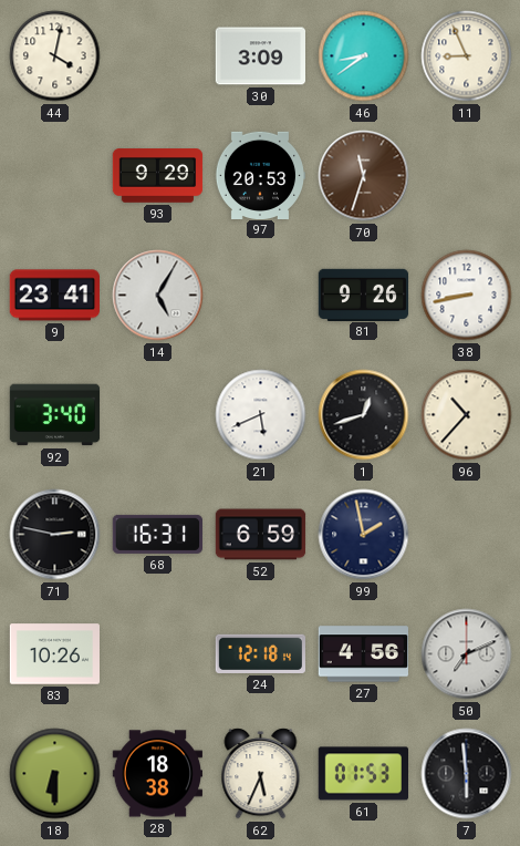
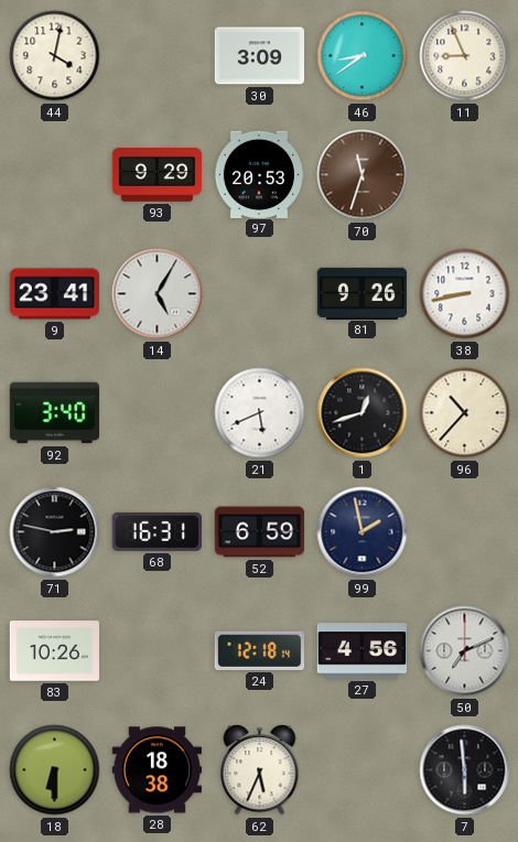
61: 01:53 -> none
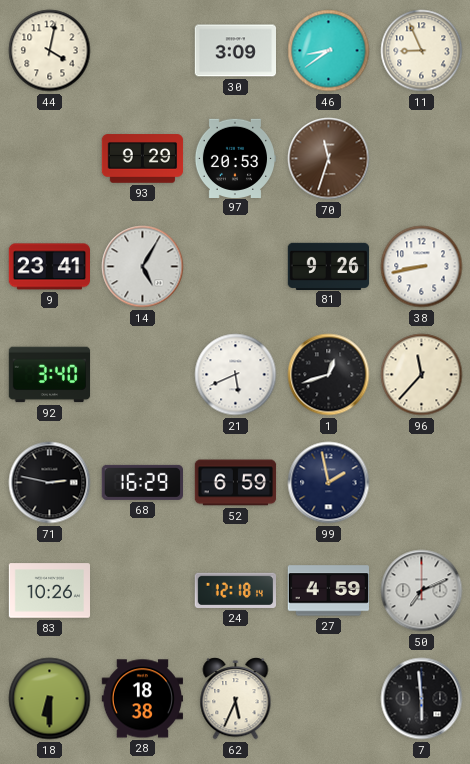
96: 10:37 -> 11:37
68: 16:31 -> 16:29
27: 4:56 -> 4:59
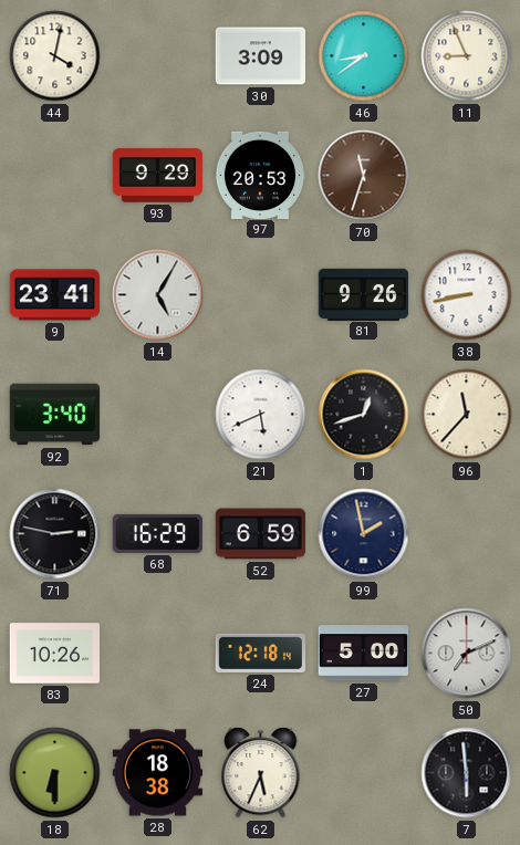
27: 4:59 -> 5:00
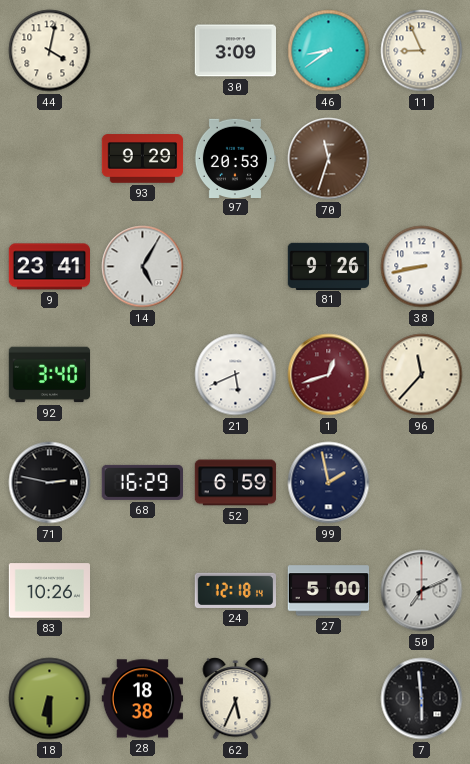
1 dial: black -> burgundy
